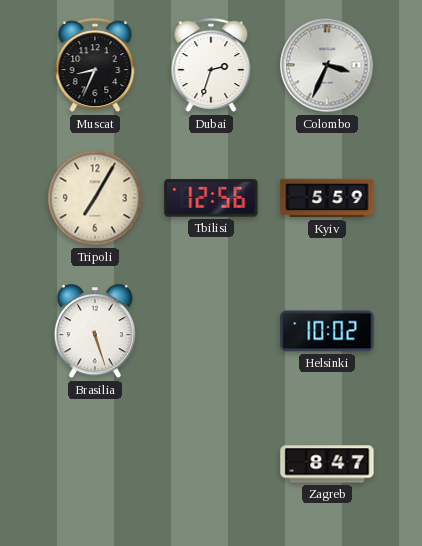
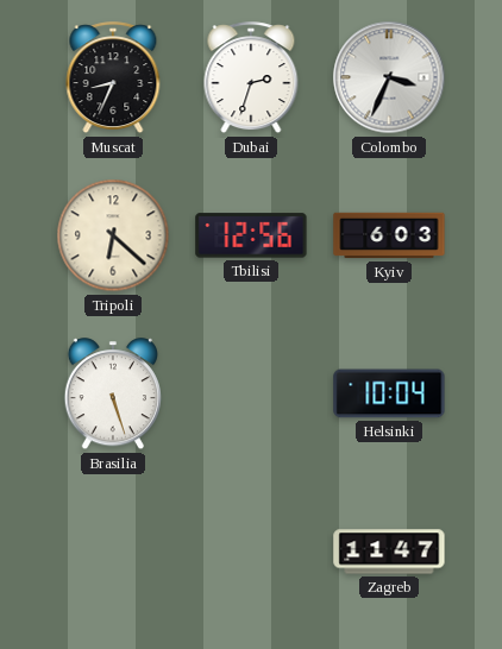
Tripoli: 7:05 -> 6:22
Kyiv: 5:59 -> 6:03
Helsinki: 10:02 -> 10:04
Zagreb: 8:47 -> 11:47
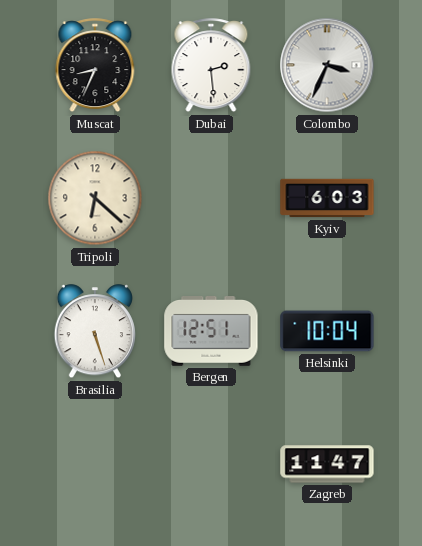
Dubai: 2:33 -> 2:29
Tbilisi: 12:56 -> none
Bergen: none -> 12:51
